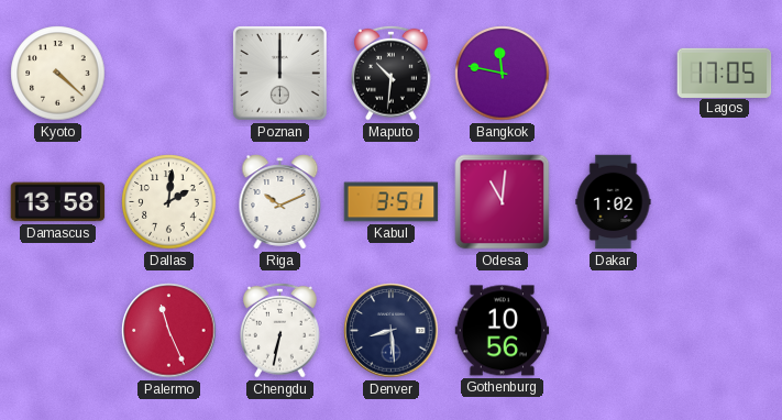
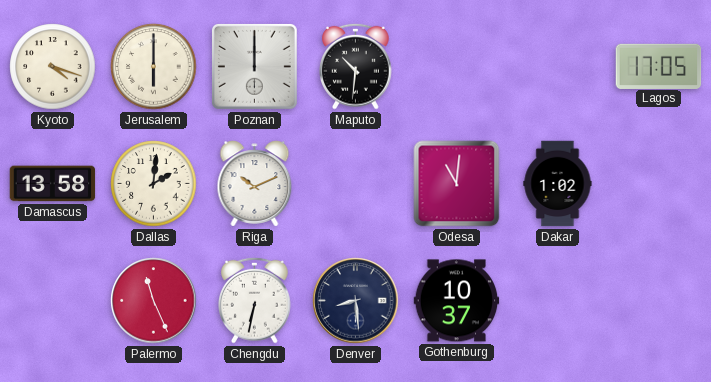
Kyoto: 4:22 -> 4:18
Jerusalem: none -> 6:00
Bangkok: 11:47 -> none
Kabul: 3:51 -> none
Gothenburg: 10:56 -> 10:37
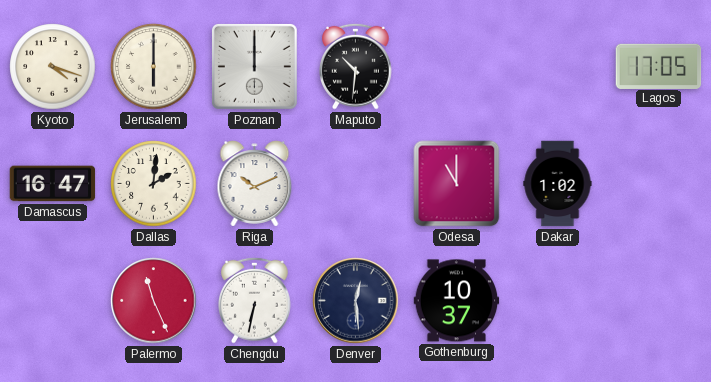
Damascus: 13:58 -> 16:47
Odesa: 11:01 -> 11:00
Denver: 8:29 -> 12:29
